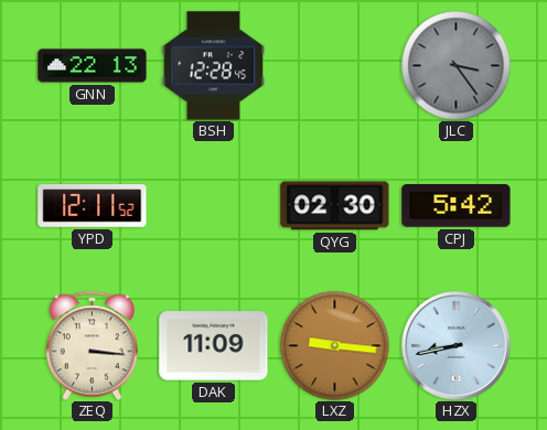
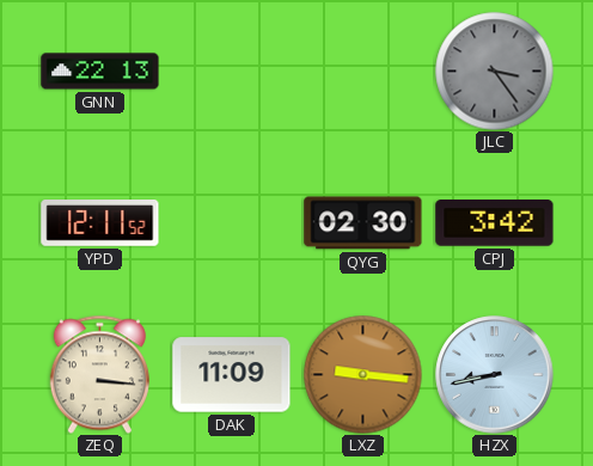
BSH: 12:28 -> none
CPJ: 5:42 -> 3:42
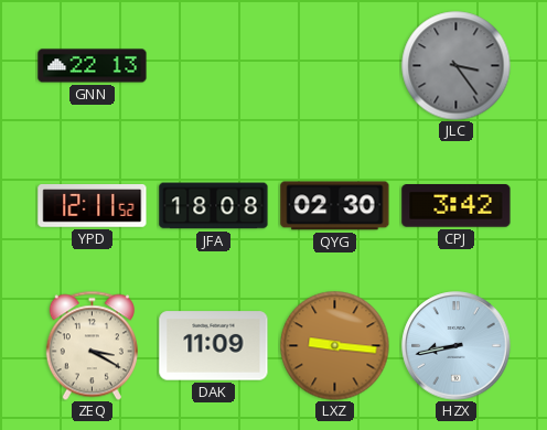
JFA: none -> 18:08
ZEQ: 3:16 -> 3:20
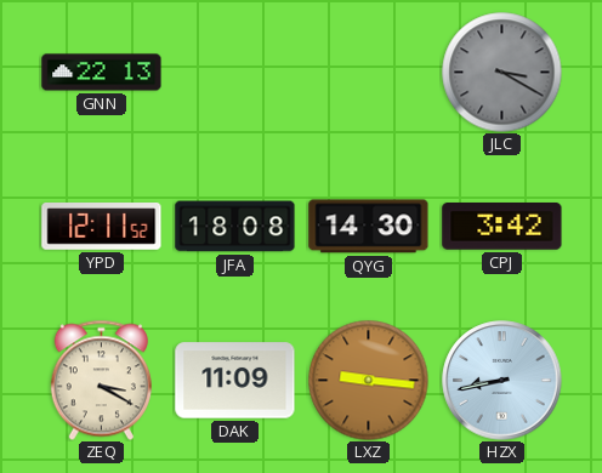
JLC: 3:24 -> 3:20
QYG: 02:30 -> 14:30
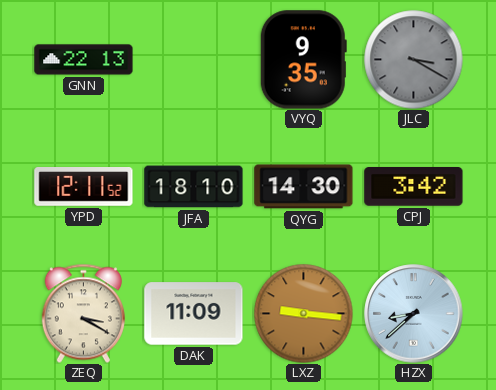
VYQ: none -> 9:35
JFA: 18:08 -> 18:10
HZX: 8:43 -> 8:38
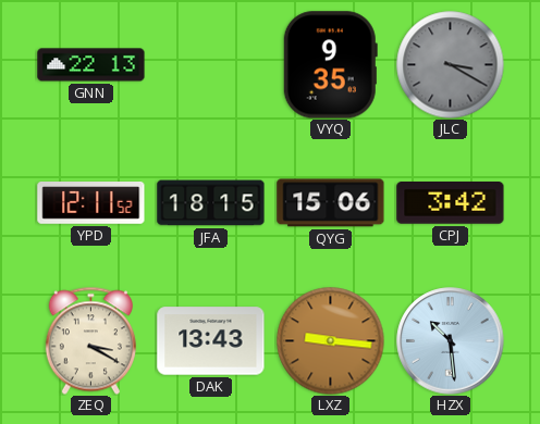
JFA: 18:10 -> 18:15
QYG: 14:30 -> 15:06
DAK: 11:09 -> 13:43
HZX: 8:38 -> 10:29
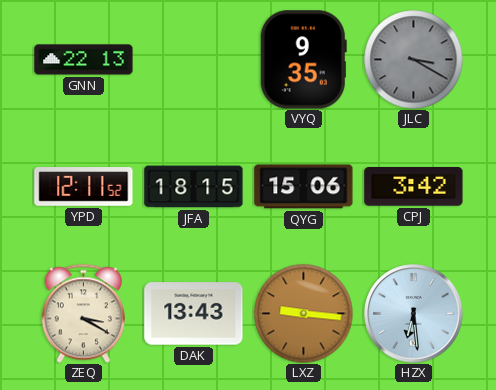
HZX: 10:29 -> 6:29
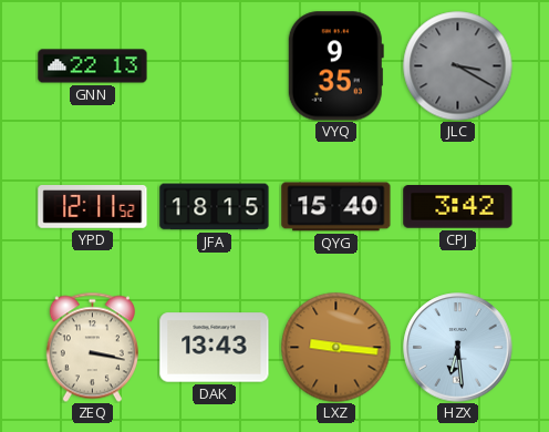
QYG: 15:06 -> 15:40
ZEQ: 3:20 -> 3:17
